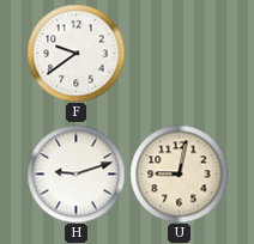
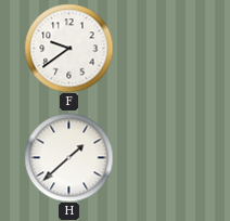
H: 9:12 -> 1:38
U: 9:02 -> none
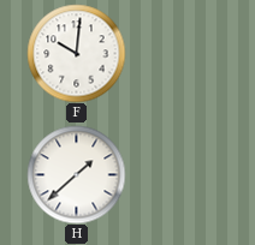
F: 9:39 -> 10:01
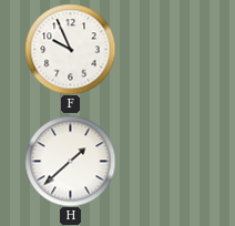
F: 10:01 -> 9:56
